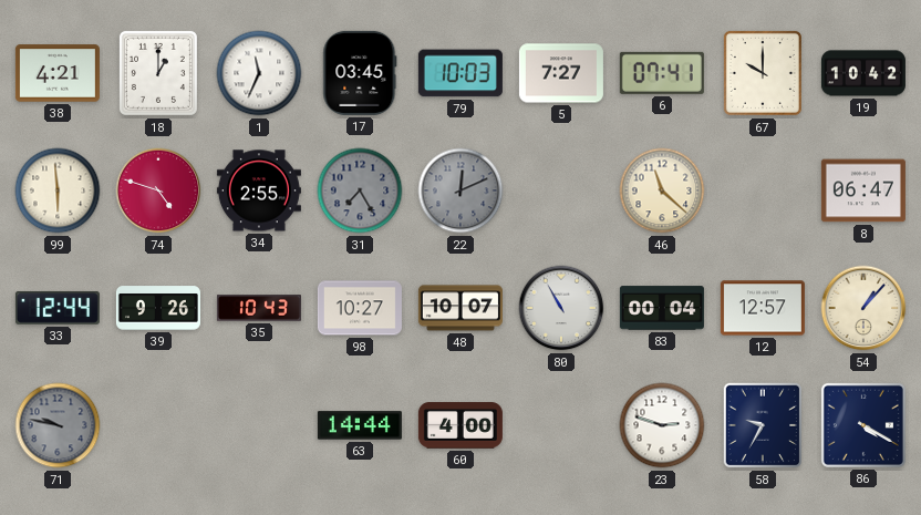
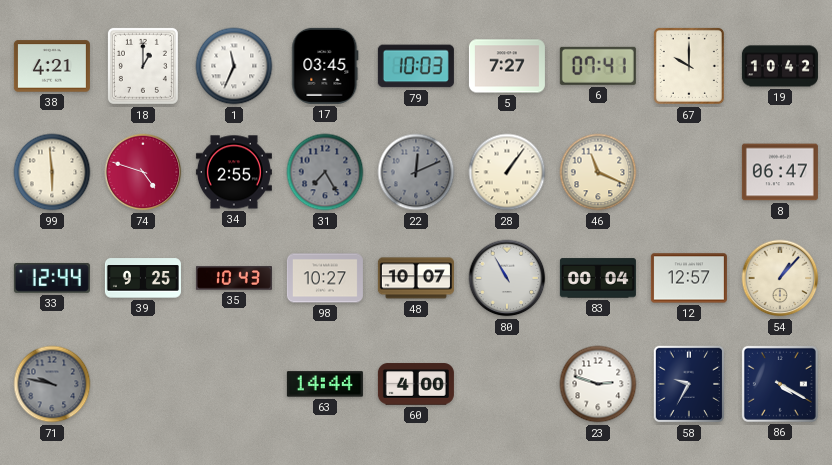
28: none -> 1:06
46: 11:22 -> 11:19
39: 9:26 -> 9:25
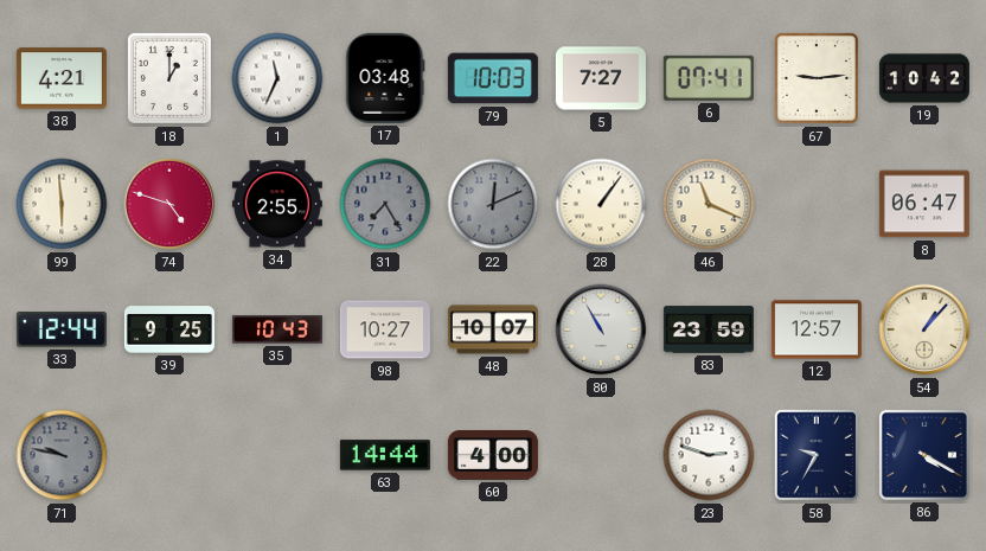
17: 03:45 -> 03:48
67: 10:00 -> 9:14
83: 00:04 -> 23:59
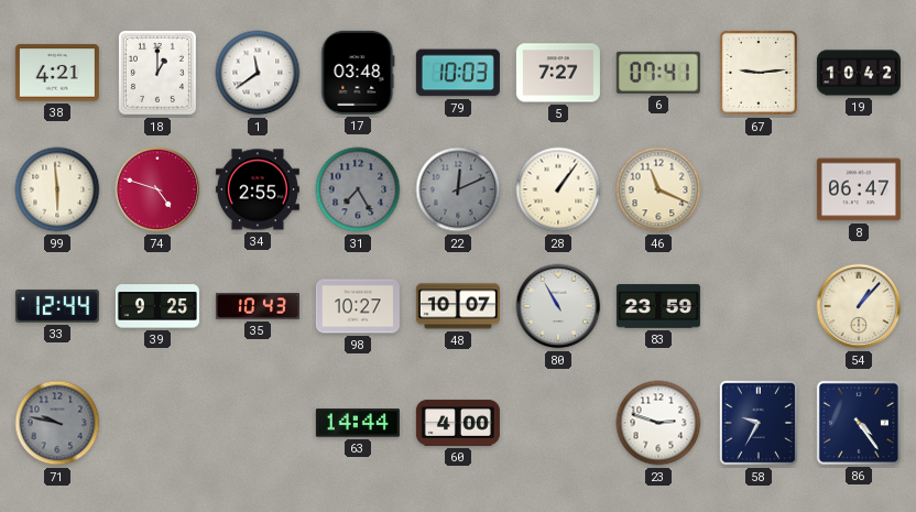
1: 11:34 -> 11:39
12: 12:57 -> none
86: 4:20 -> 4:24
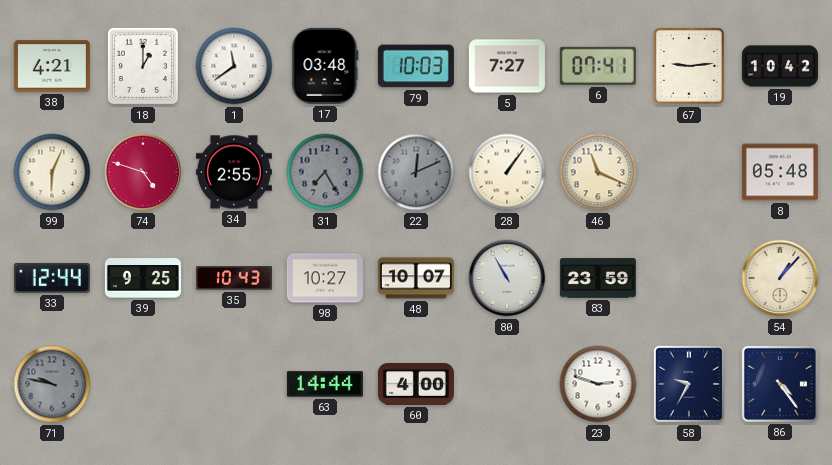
99: 5:59 -> 6:04
8: 06:47 -> 05:48
